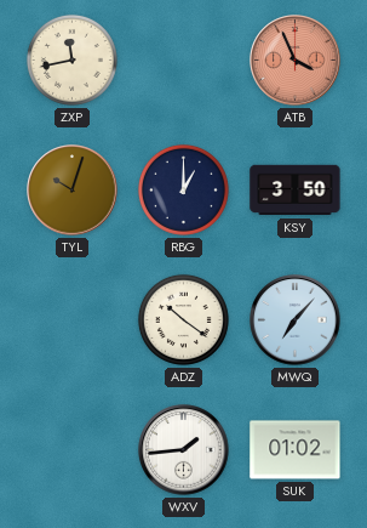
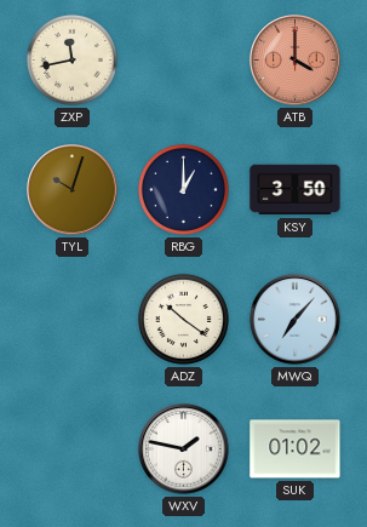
ATB: 3:56 -> 4:00
WXV: 1:44 -> 1:47
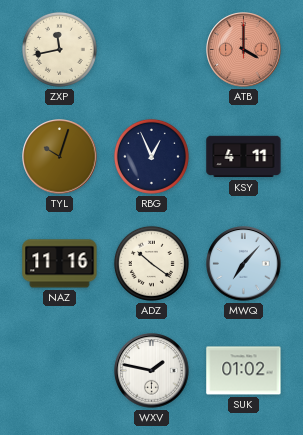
RBG: 1:00 -> 12:56
KSY: 3:50 -> 4:11
NAZ: none -> 11:16
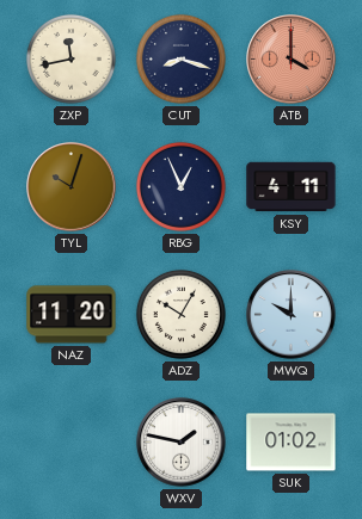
CUT: none -> 8:18
NAZ: 11:16 -> 11:20
ADZ: 10:21 -> 10:05
MWQ: 7:07 -> 10:00
